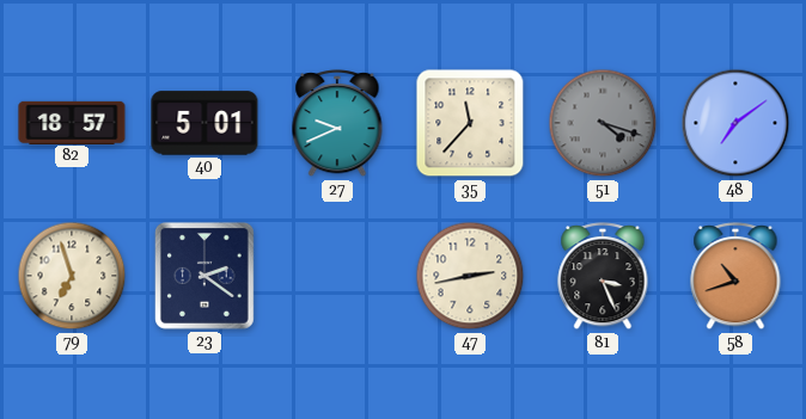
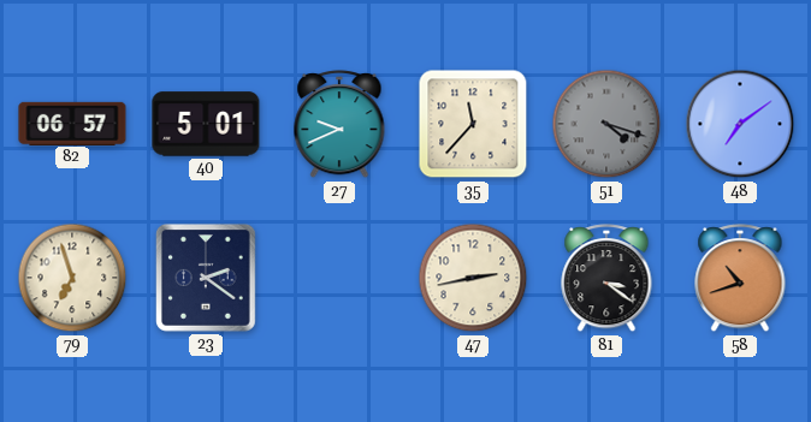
82: 18:57 -> 06:57
81: 3:26 -> 3:21
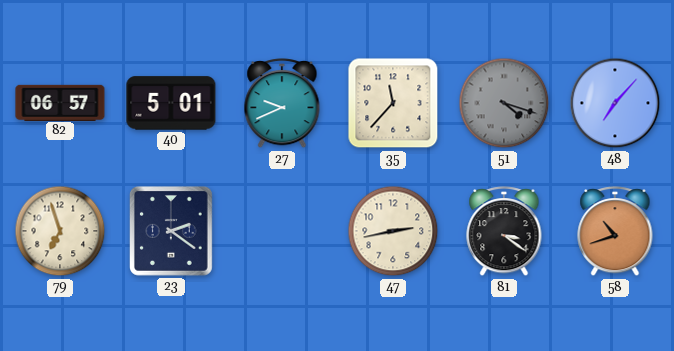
48: 7:09 -> 7:07
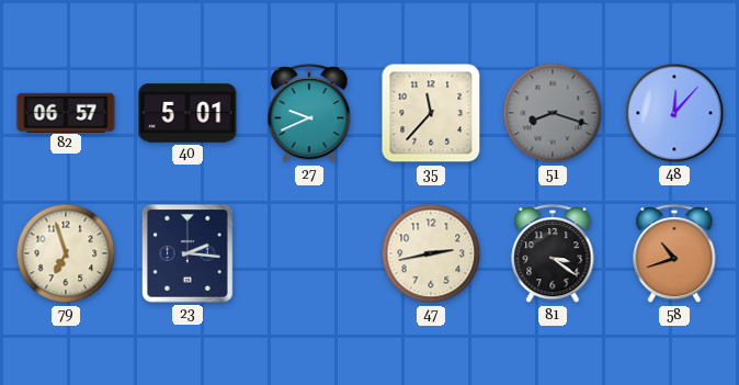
51: 4:18 -> 8:18
48: 7:07 -> 12:07
23: 2:21 -> 2:16
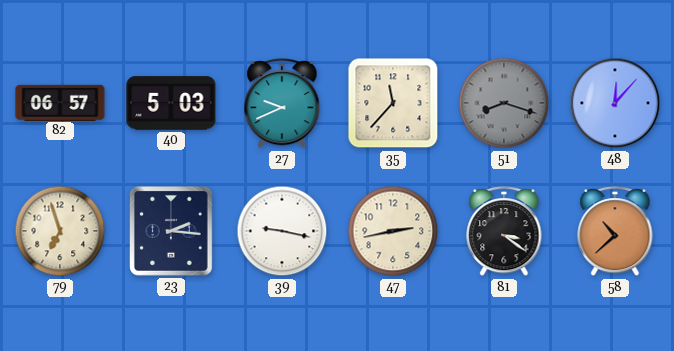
40: 5:01 -> 5:03
39: none -> 9:17
58: 10:42 -> 10:38
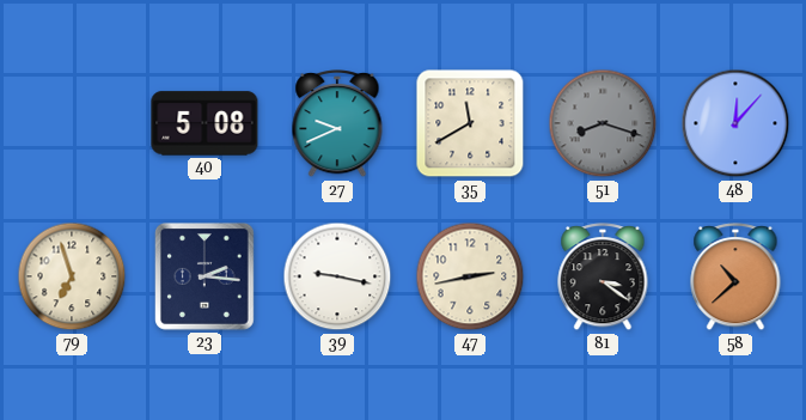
82: 06:57 -> none
40: 5:03 -> 5:08
35: 11:37 -> 11:40
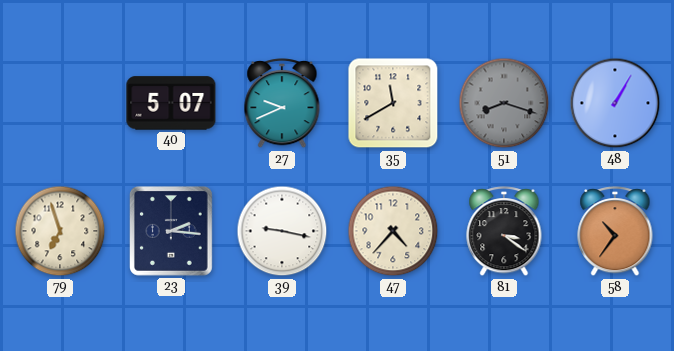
40: 5:08 -> 5:07
48: 12:07 -> 1:05
47: 2:43 -> 4:37
58: 10:38 -> 10:36
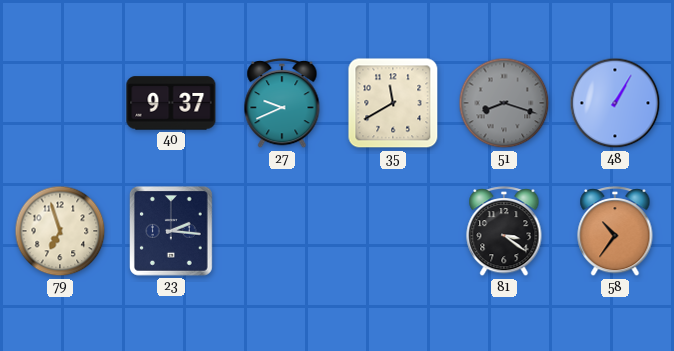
40: 5:07 -> 9:37
39: 9:17 -> none
47: 4:37 -> none
